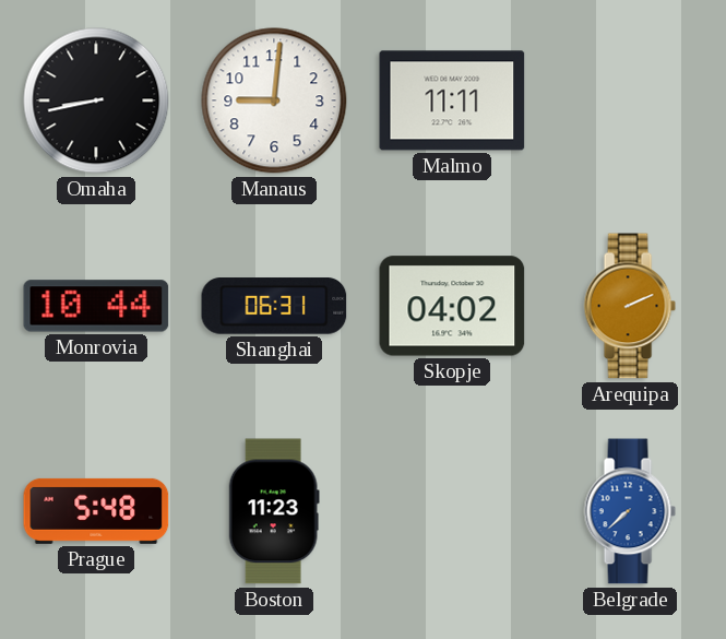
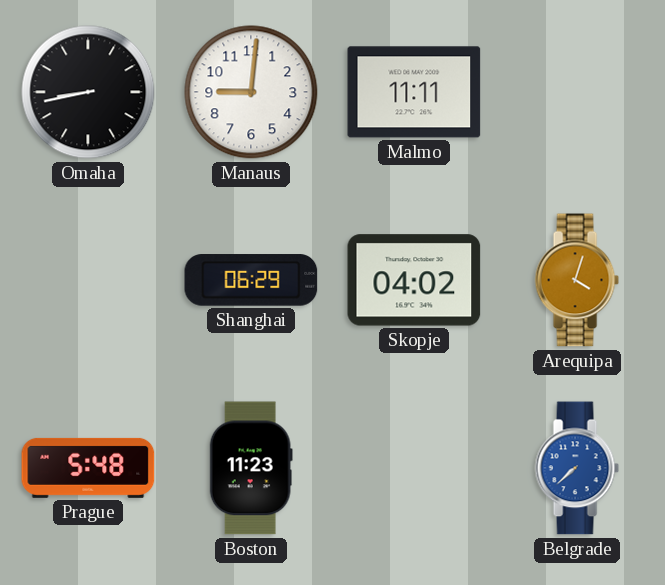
Monrovia: 10:44 -> none
Shanghai: 06:31 -> 06:29
Arequipa: 2:11 -> 4:03
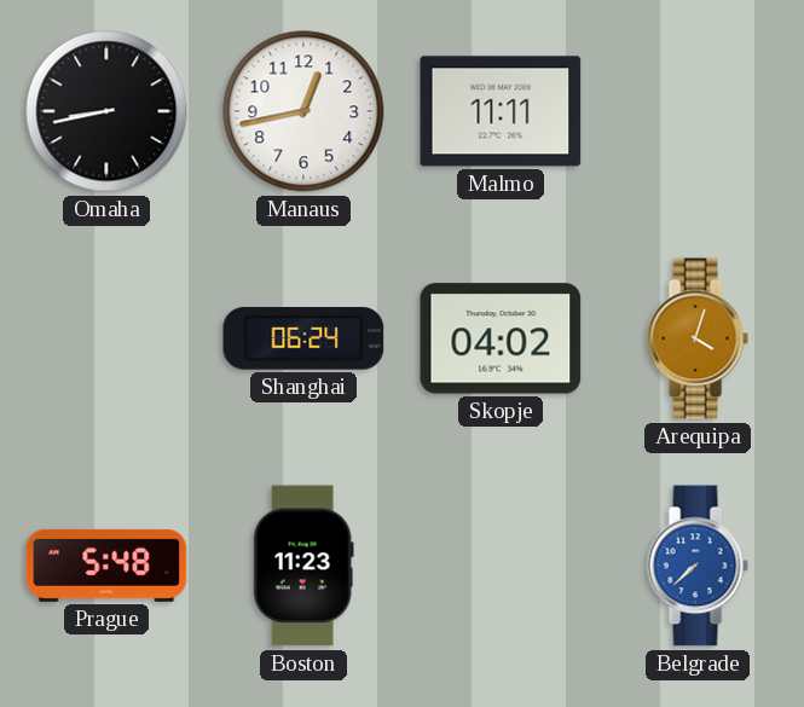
Manaus: 9:01 -> 12:43
Shanghai: 06:29 -> 06:24
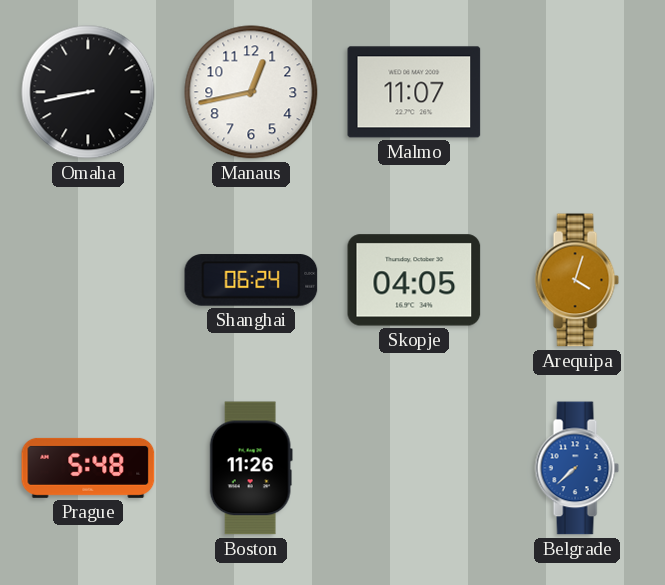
Malmo: 11:11 -> 11:07
Skopje: 04:02 -> 04:05
Boston: 11:23 -> 11:26
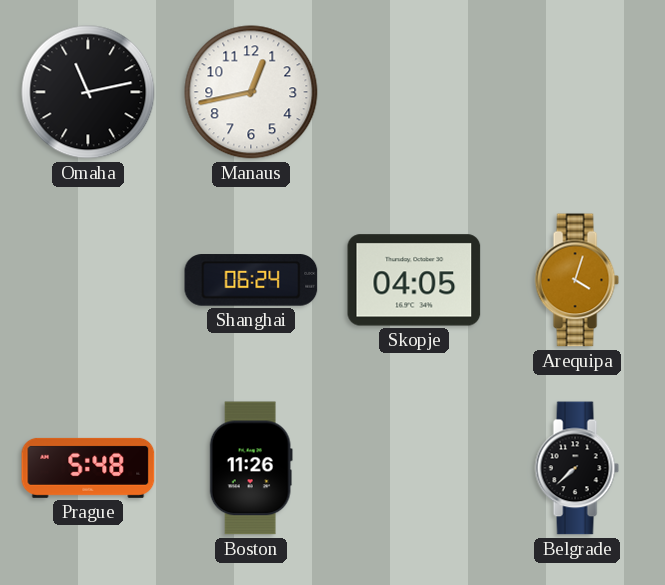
Omaha: 8:43 -> 11:13
Malmo: 11:07 -> none
Belgrade dial: blue -> black
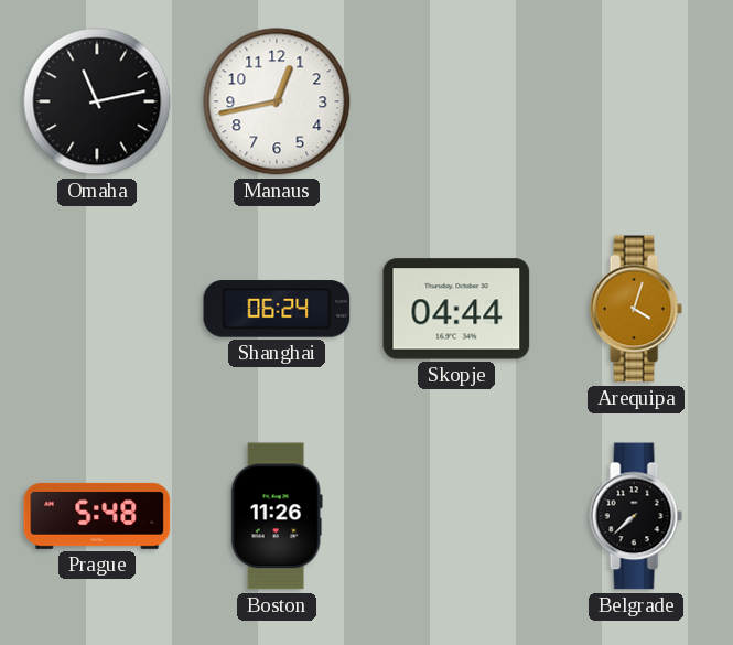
Skopje: 04:05 -> 04:44
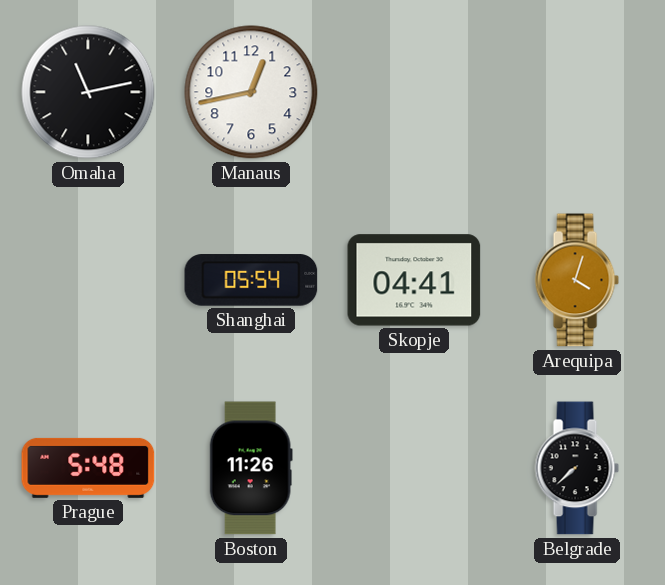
Shanghai: 06:24 -> 05:54
Skopje: 04:44 -> 04:41
